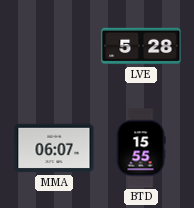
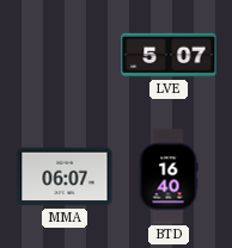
LVE: 5:28 -> 5:07
BTD: 15:55 -> 16:40
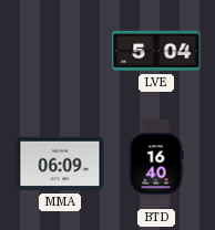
LVE: 5:07 -> 5:04
MMA: 06:07 -> 06:09
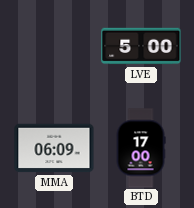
LVE: 5:04 -> 5:00
BTD: 16:40 -> 17:00
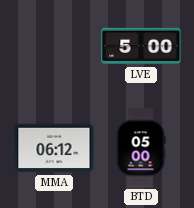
MMA: 06:09 -> 06:12
BTD: 17:00 -> 05:00
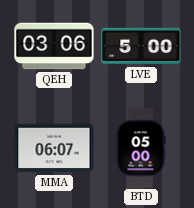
QEH: none -> 03:06
MMA: 06:12 -> 06:07
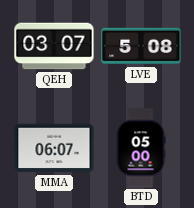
QEH: 03:06 -> 03:07
LVE: 5:00 -> 5:08
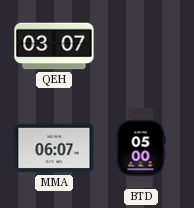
LVE: 5:08 -> none
